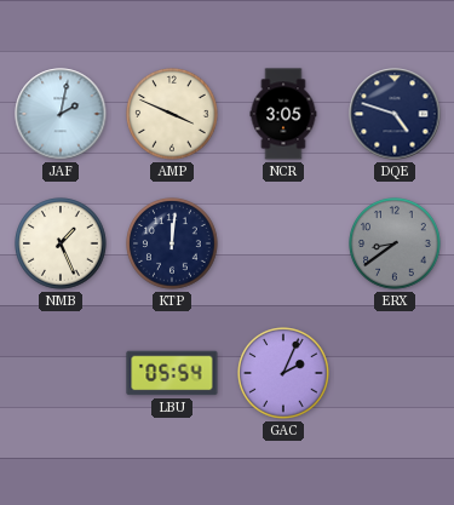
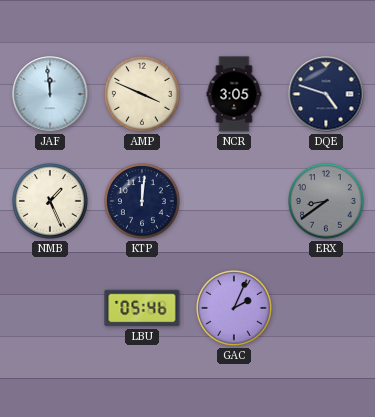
JAF: 2:02 -> 11:59
LBU: 05:54 -> 05:46
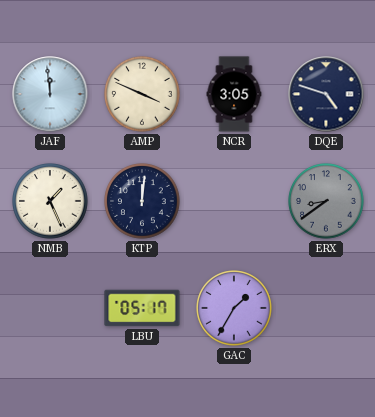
LBU: 05:46 -> 05:17
GAC: 2:04 -> 1:35
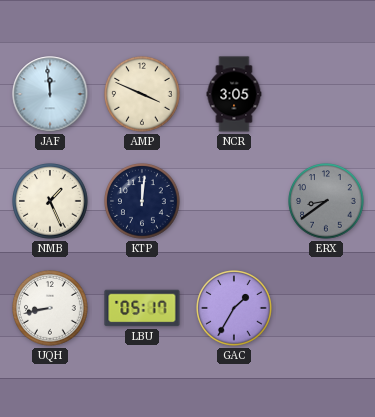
DQE: 4:48 -> none
UQH: none -> 8:43
